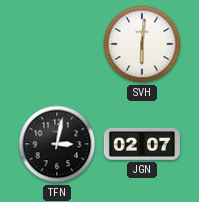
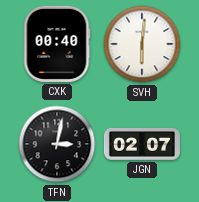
CXK: none -> 00:40
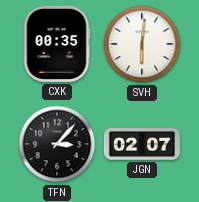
CXK: 00:40 -> 00:35
TFN: 3:02 -> 3:07
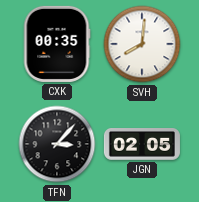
SVH: 6:01 -> 8:01
JGN: 02:07 -> 02:05
